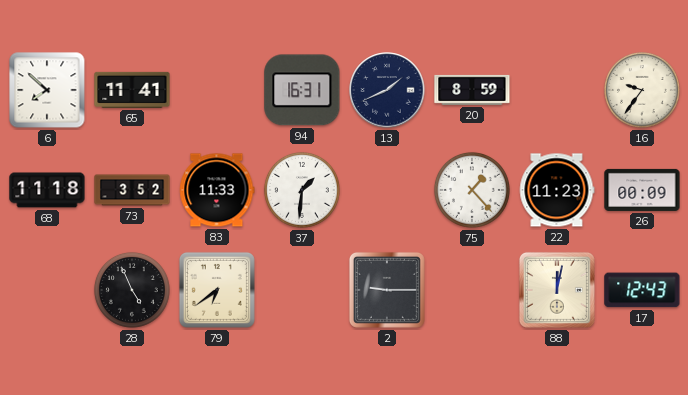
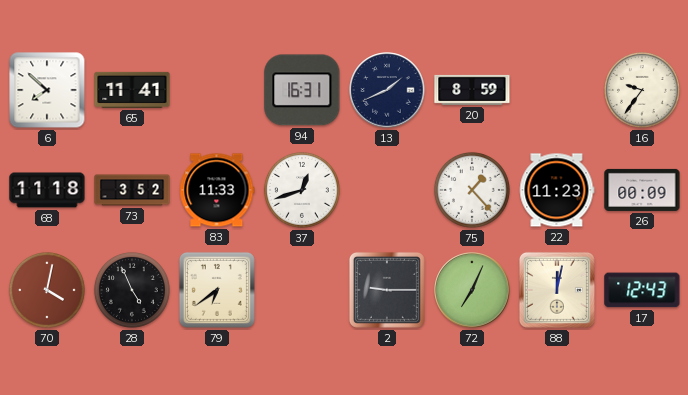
37: 1:31 -> 12:42
70: none -> 4:02
72: none -> 7:04
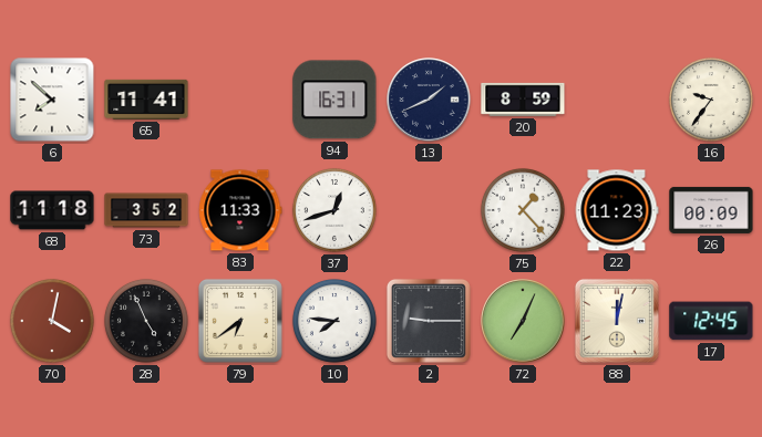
10: none -> 7:46
17: 12:43 -> 12:45
